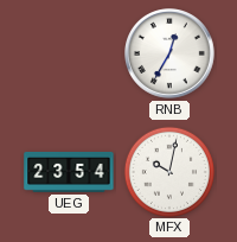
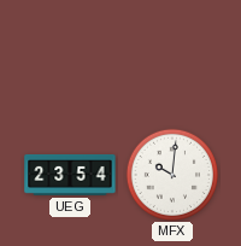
RNB: 12:35 -> none
MFX: 10:02 -> 10:01
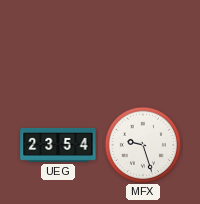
MFX: 10:01 -> 9:27
